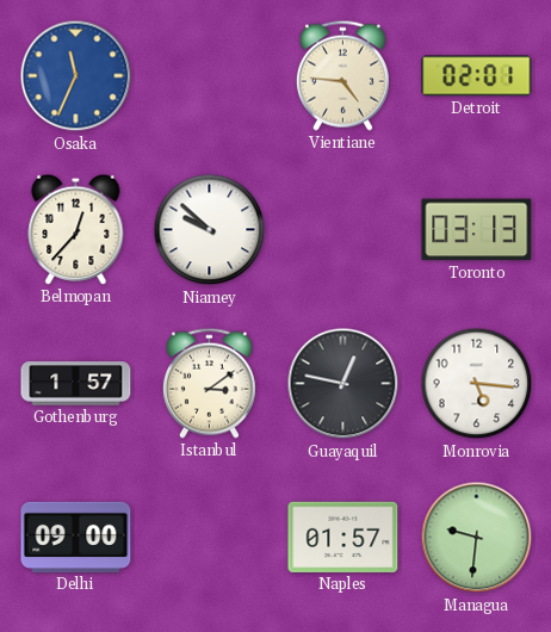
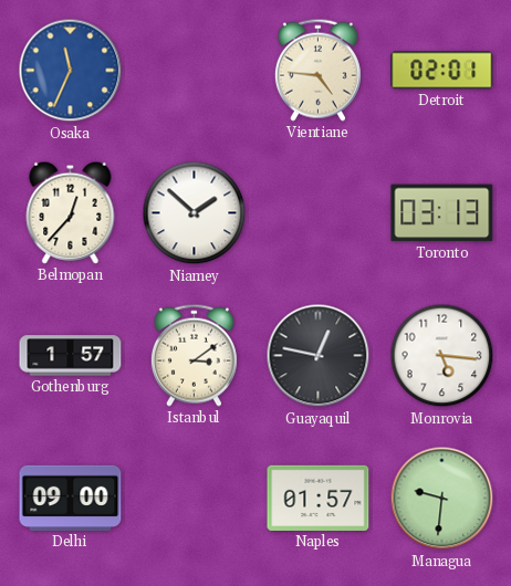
Niamey: 9:52 -> 1:52
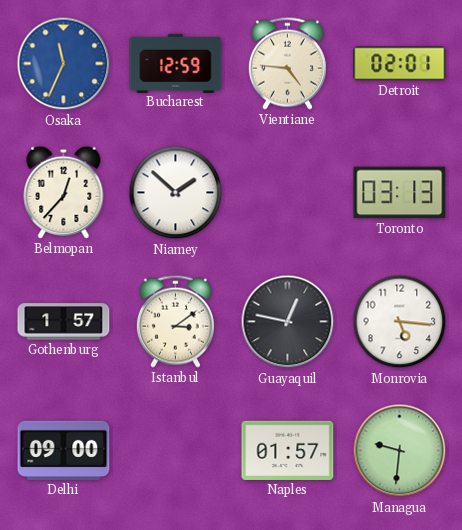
Bucharest: none -> 12:59
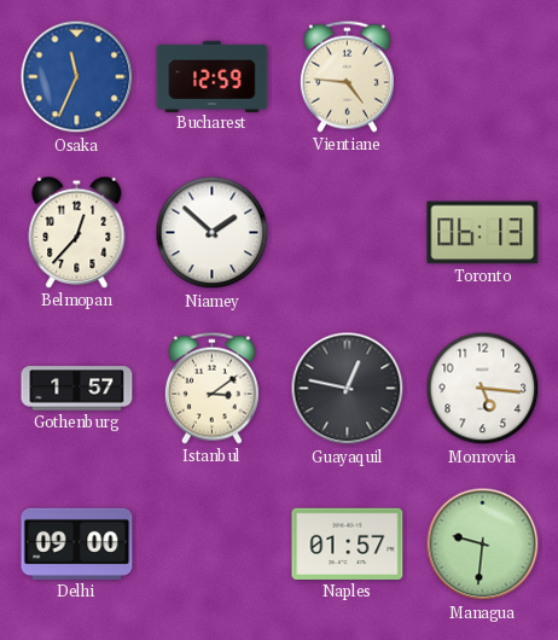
Detroit: 02:01 -> none
Toronto: 03:13 -> 06:13
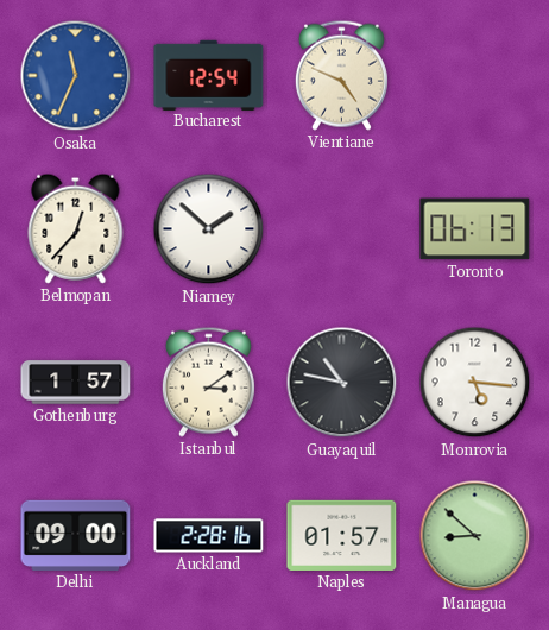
Bucharest: 12:59 -> 12:54
Vientiane: 4:46 -> 4:49
Guayaquil: 12:47 -> 10:47
Auckland: none -> 2:28
Managua: 9:31 -> 8:52
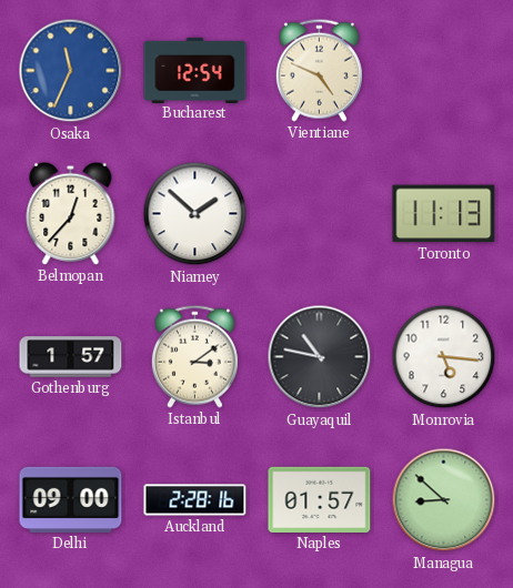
Toronto: 06:13 -> 11:13
